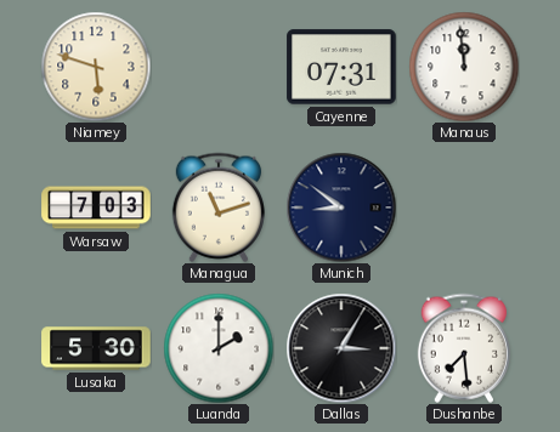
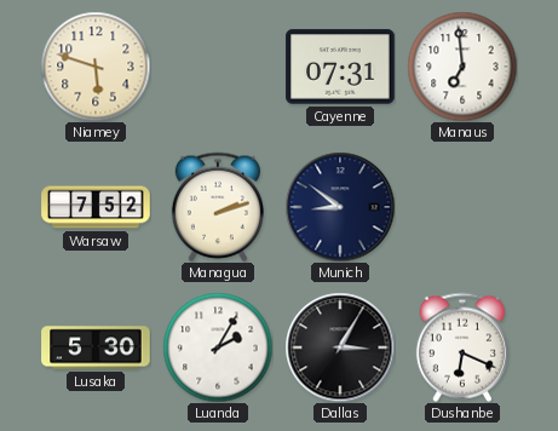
Manaus: 11:59 -> 6:59
Warsaw: 7:03 -> 7:52
Managua: 11:12 -> 2:12
Luanda: 2:00 -> 2:05
Dushanbe: 7:29 -> 6:19
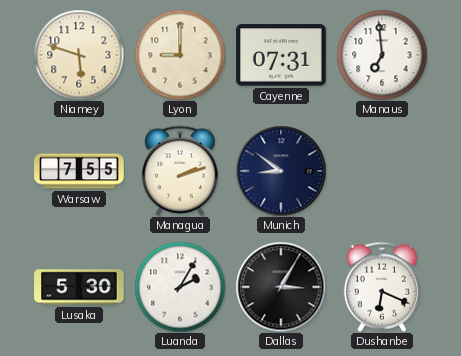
Lyon: none -> 9:00
Warsaw: 7:52 -> 7:55
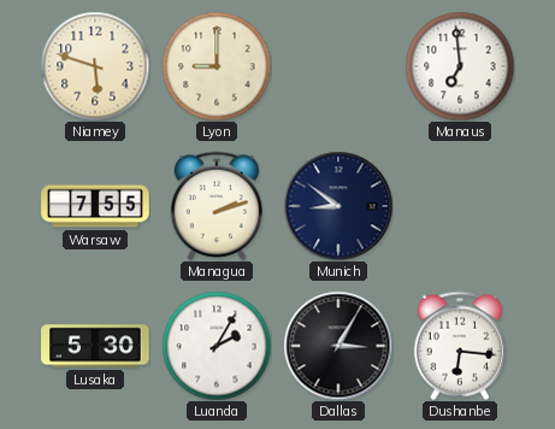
Cayenne: 07:31 -> none
Dushanbe: 6:19 -> 6:16
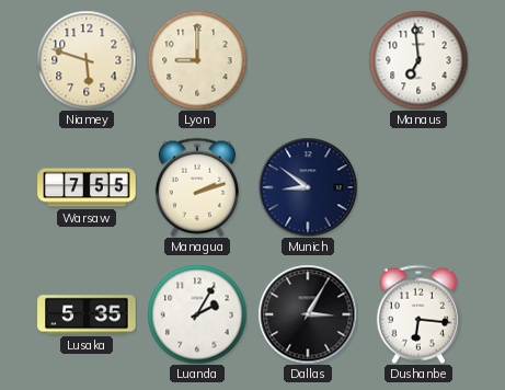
Lusaka: 5:30 -> 5:35
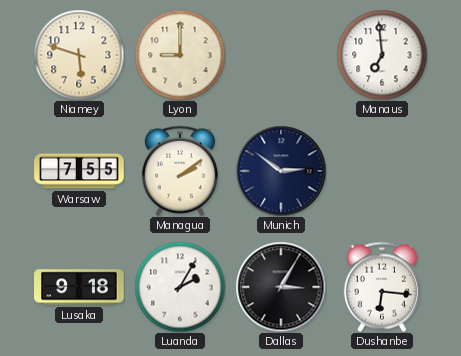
Managua: 2:12 -> 2:09
Munich: 8:51 -> 2:51
Lusaka: 5:35 -> 9:18
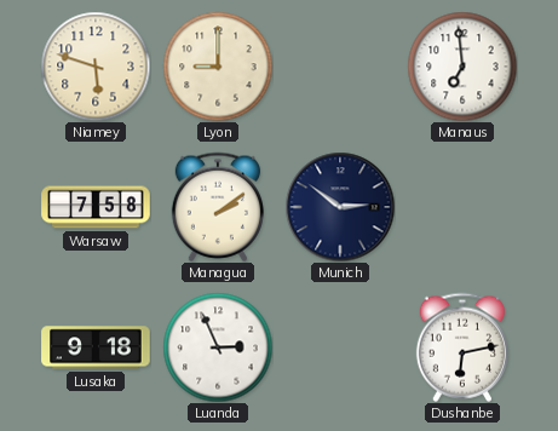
Warsaw: 7:55 -> 7:58
Luanda: 2:05 -> 2:56
Dallas: 3:05 -> none
Dushanbe: 6:16 -> 6:13
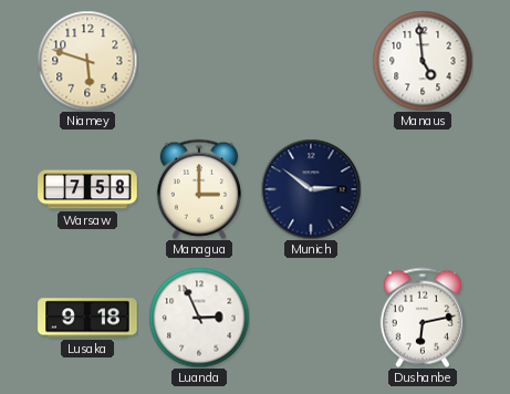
Lyon: 9:00 -> none
Manaus: 6:59 -> 4:59
Managua: 2:09 -> 3:00
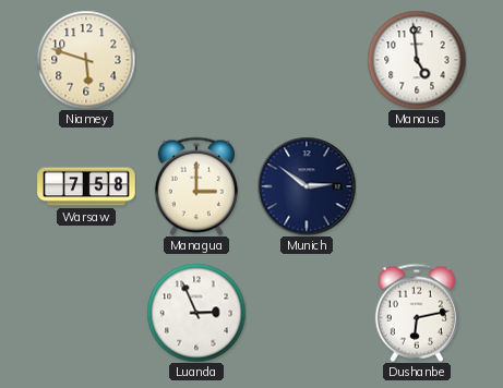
Lusaka: 9:18 -> none
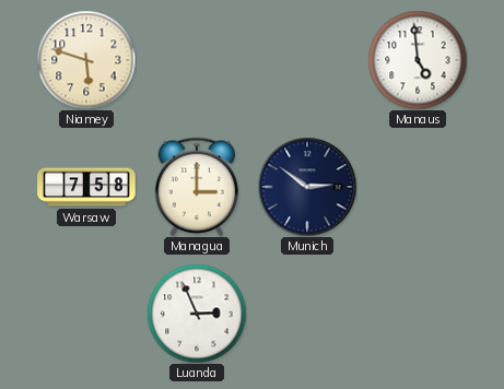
Dushanbe: 6:13 -> none
